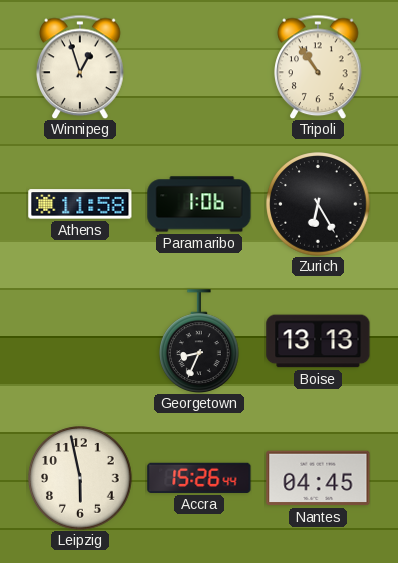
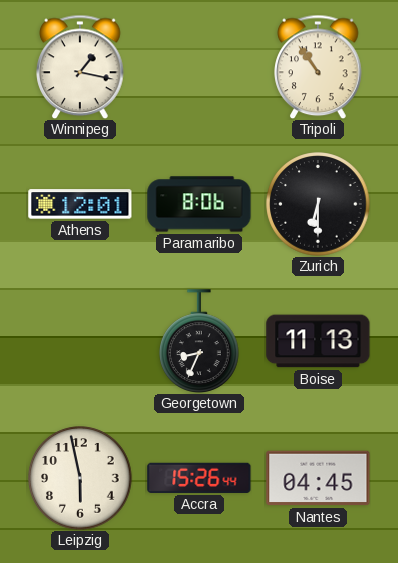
Winnipeg: 12:57 -> 1:17
Athens: 11:58 -> 12:01
Paramaribo: 1:06 -> 8:06
Zurich: 6:25 -> 6:30
Boise: 13:13 -> 11:13
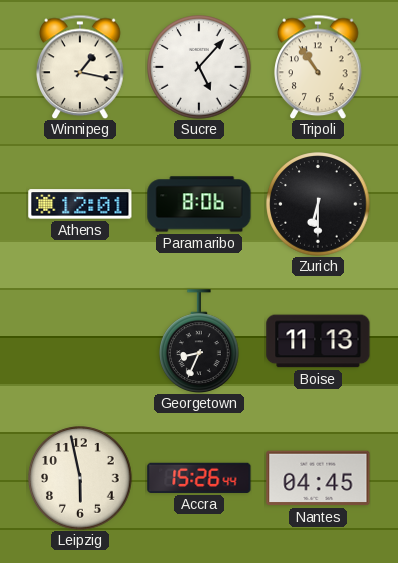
Sucre: none -> 5:07
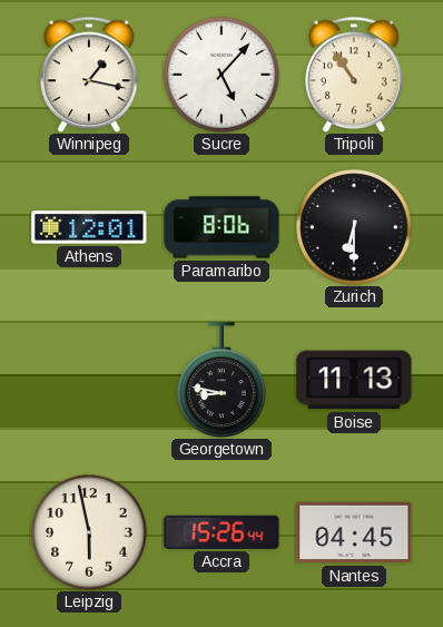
Georgetown: 8:34 -> 8:47
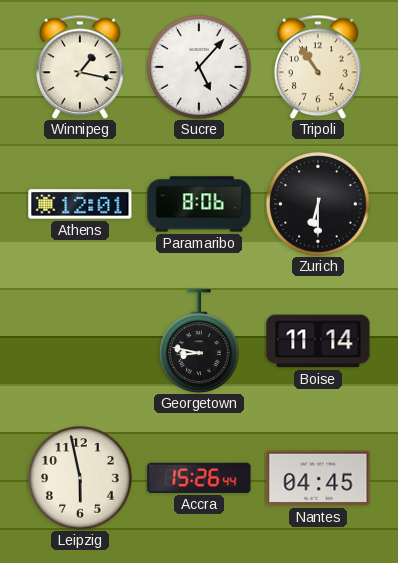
Boise: 11:13 -> 11:14
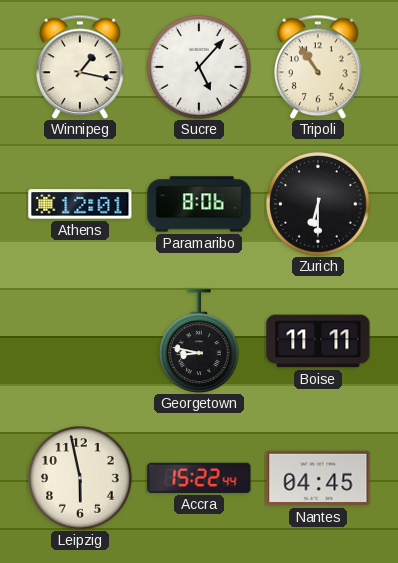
Boise: 11:14 -> 11:11
Accra: 15:26 -> 15:22
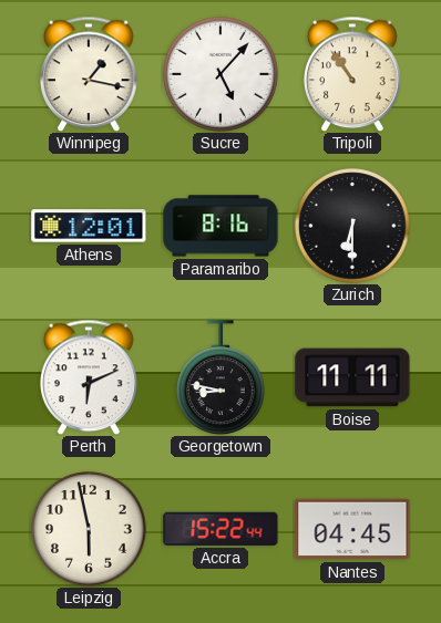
Paramaribo: 8:06 -> 8:16
Perth: none -> 6:11
